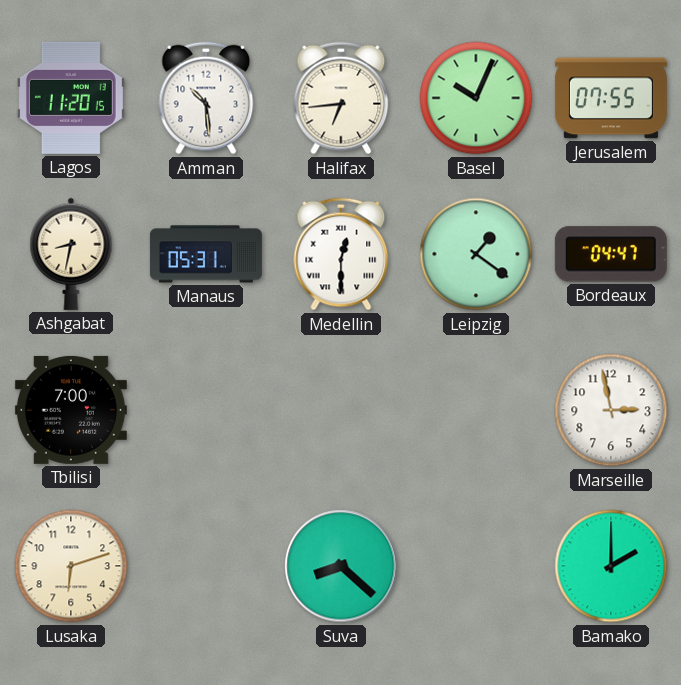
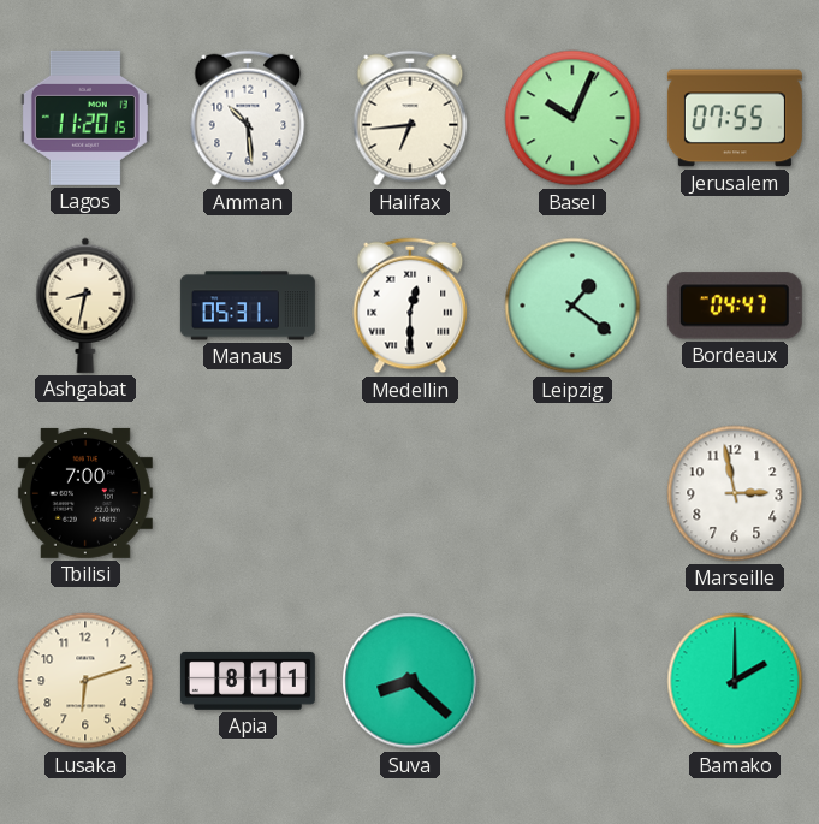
Apia: none -> 8:11
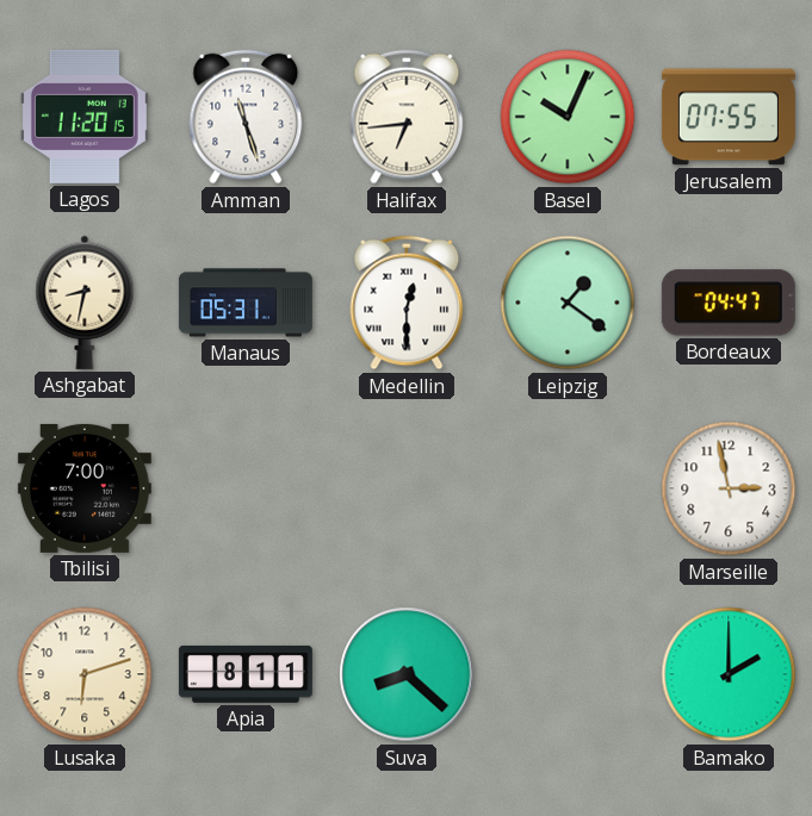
Amman: 10:29 -> 11:27
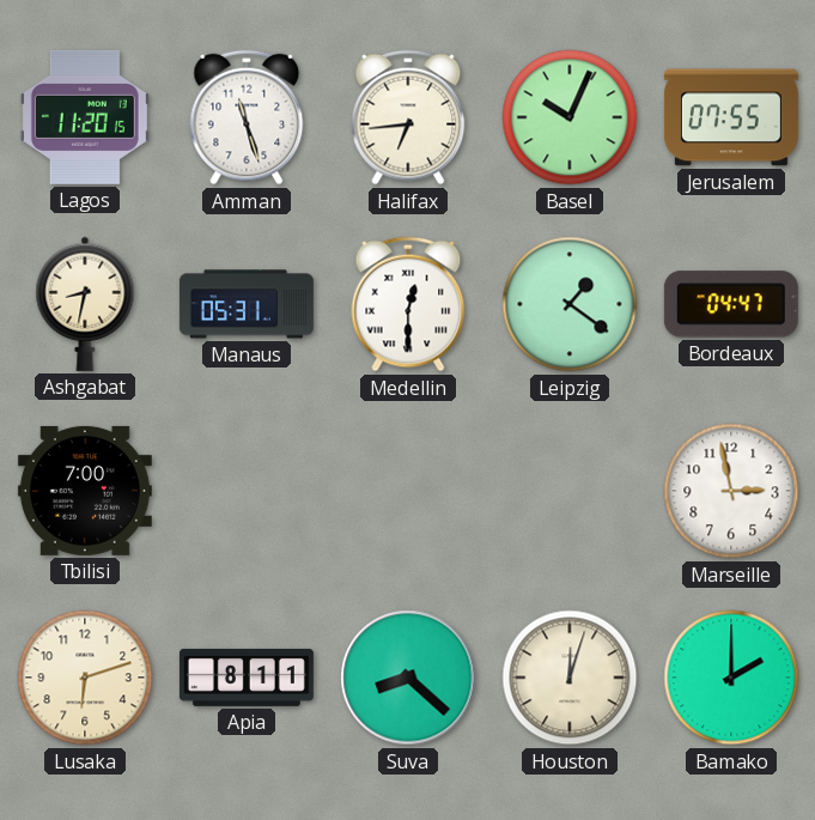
Houston: none -> 12:03
